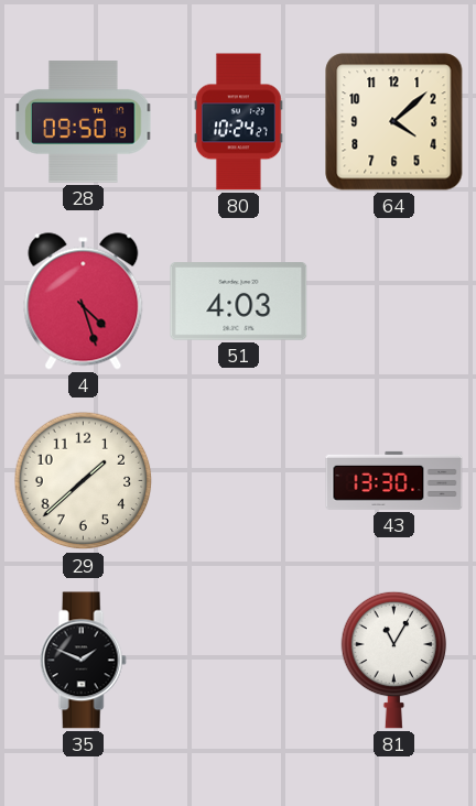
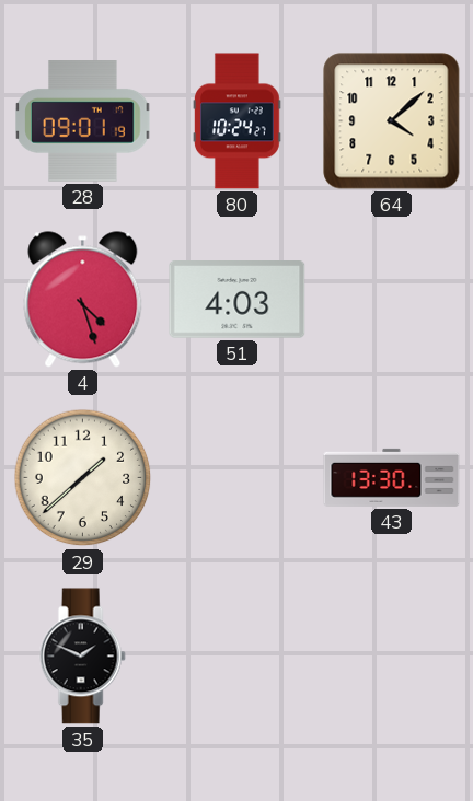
28: 09:50 -> 09:01
81: 11:05 -> none
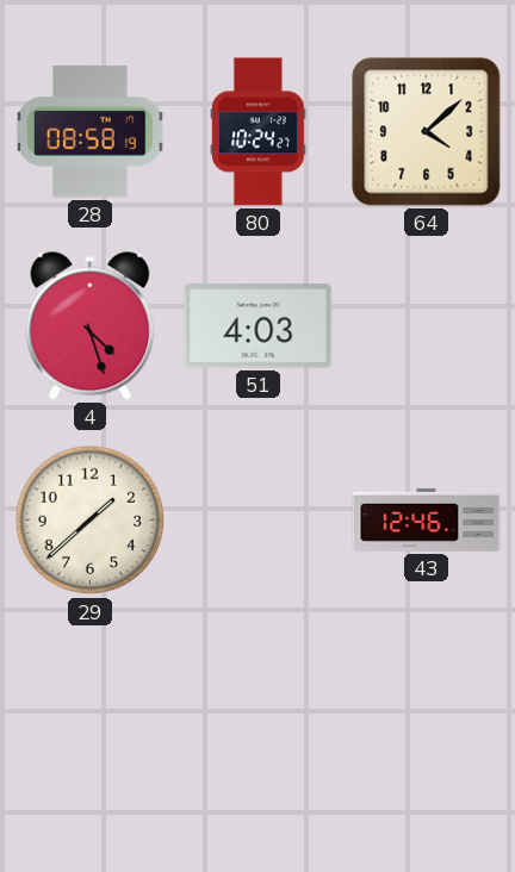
28: 09:01 -> 08:58
43: 13:30 -> 12:46
35: 1:49 -> none
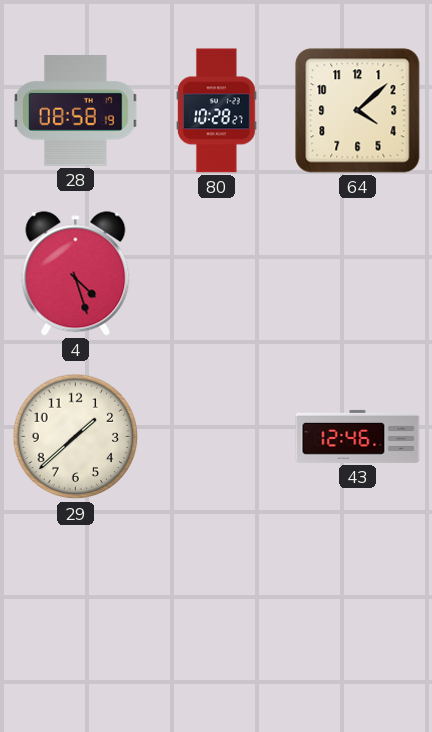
80: 10:24 -> 10:28
51: 4:03 -> none
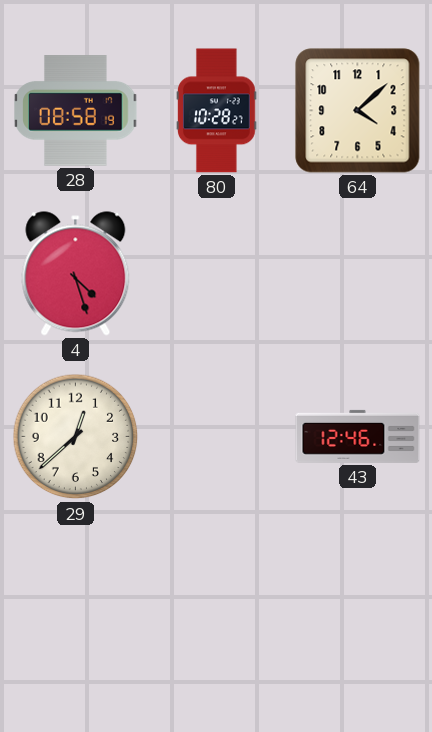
29: 1:38 -> 12:38
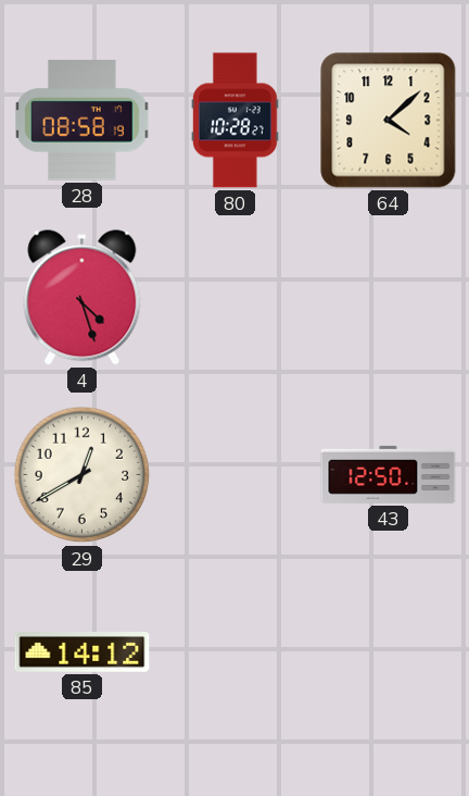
29: 12:38 -> 12:40
43: 12:46 -> 12:50
85: none -> 14:12
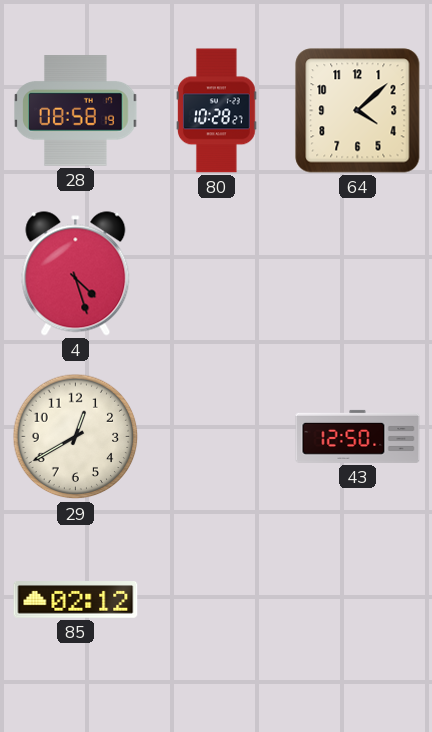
85: 14:12 -> 02:12
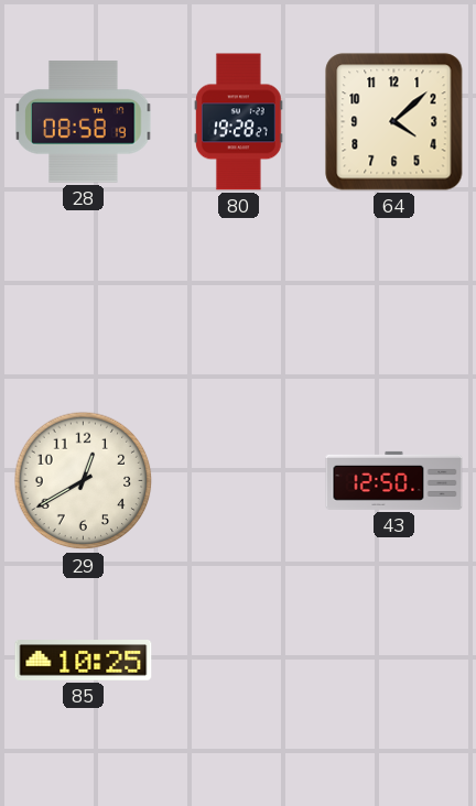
80: 10:28 -> 19:28
4: 4:27 -> none
85: 02:12 -> 10:25
